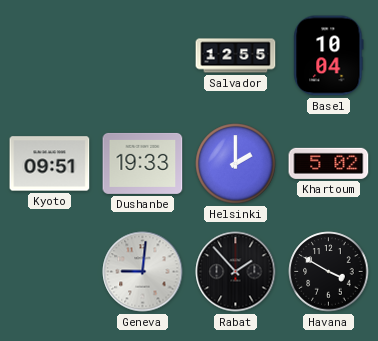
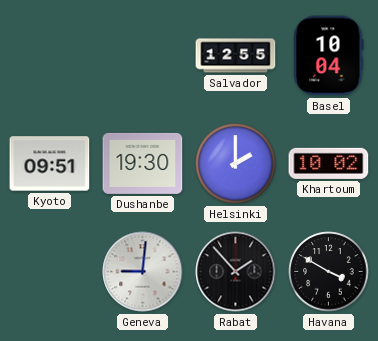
Dushanbe: 19:33 -> 19:30
Khartoum: 5:02 -> 10:02
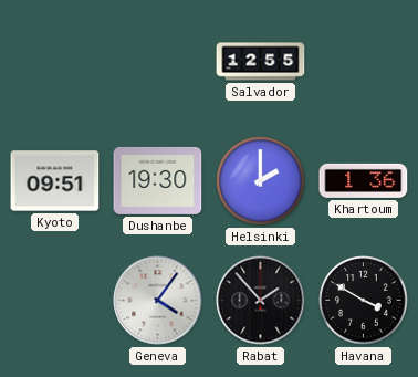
Basel: 10:04 -> none
Khartoum: 10:02 -> 1:36
Geneva: 9:01 -> 4:06
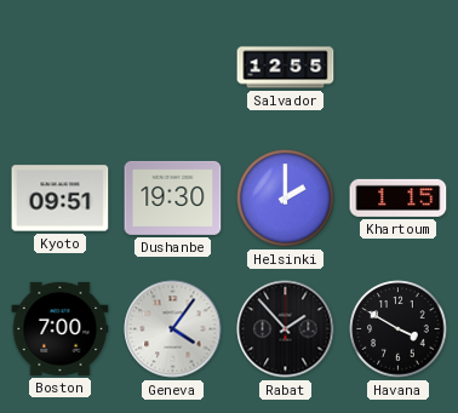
Khartoum: 1:36 -> 1:15
Boston: none -> 7:00
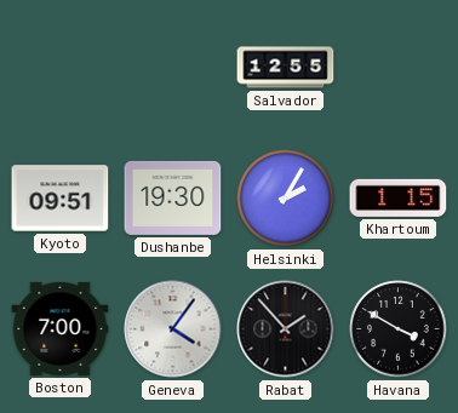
Helsinki: 2:00 -> 2:05
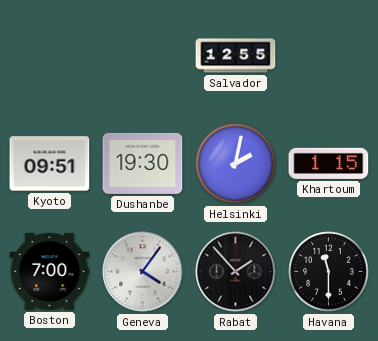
Helsinki: 2:05 -> 2:02
Havana: 3:50 -> 11:30
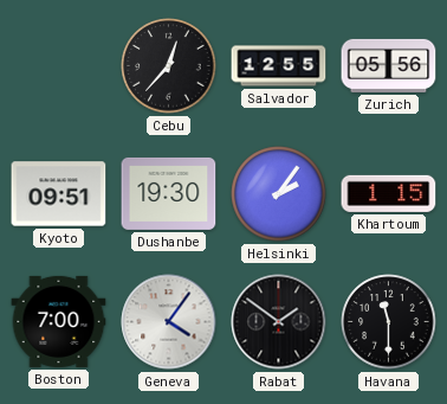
Cebu: none -> 12:37
Zurich: none -> 05:56
Helsinki: 2:02 -> 2:06
Rabat: 1:53 -> 1:51
